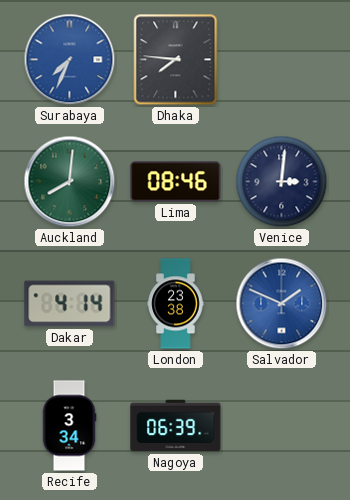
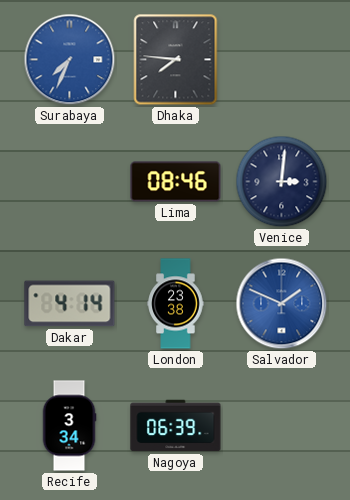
Auckland: 8:01 -> none
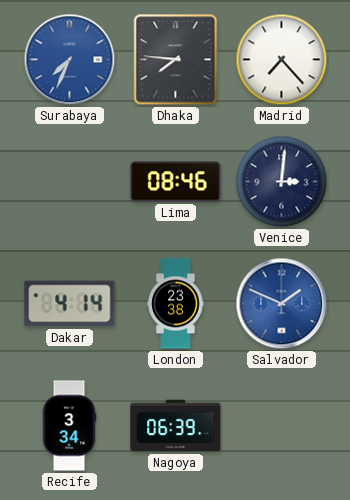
Madrid: none -> 7:23
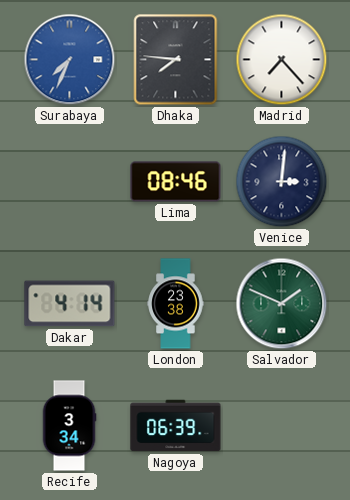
Salvador dial: blue -> green
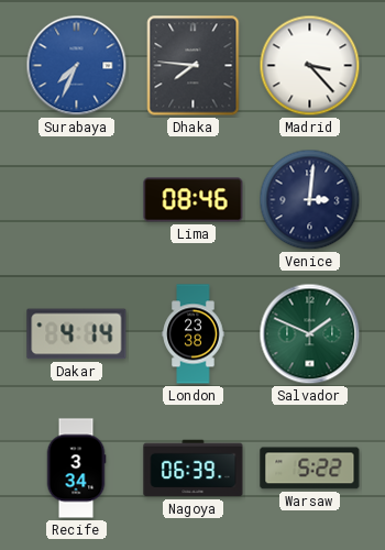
Madrid: 7:23 -> 3:23
Warsaw: none -> 5:22
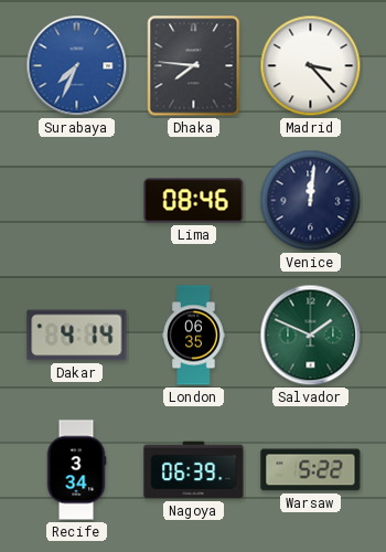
Venice: 3:01 -> 12:01
London: 23:38 -> 06:35
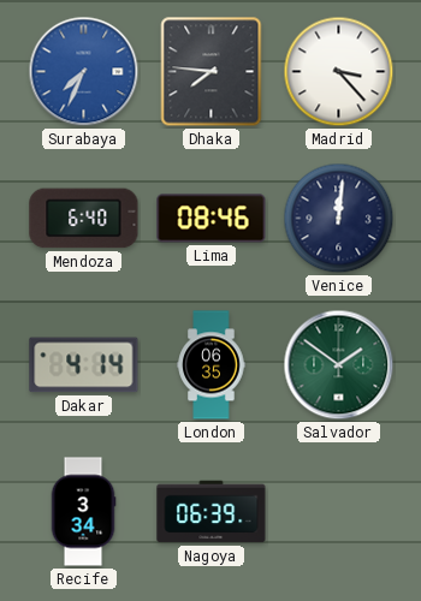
Mendoza: none -> 6:40
Salvador: 1:49 -> 1:51
Warsaw: 5:22 -> none
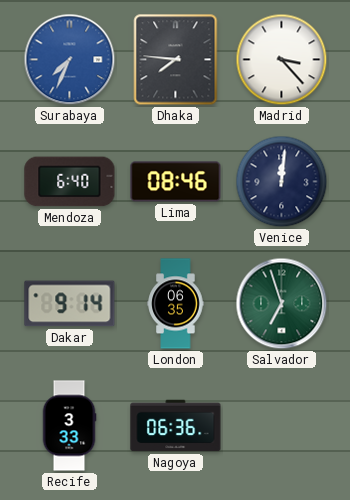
Dakar: 4:14 -> 9:14
Salvador: 1:51 -> 6:57
Recife: 3:34 -> 3:33
Nagoya: 06:39 -> 06:36
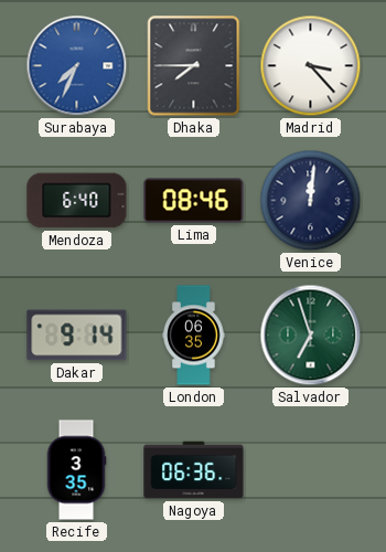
Dhaka: 7:46 -> 7:45
Recife: 3:33 -> 3:35
